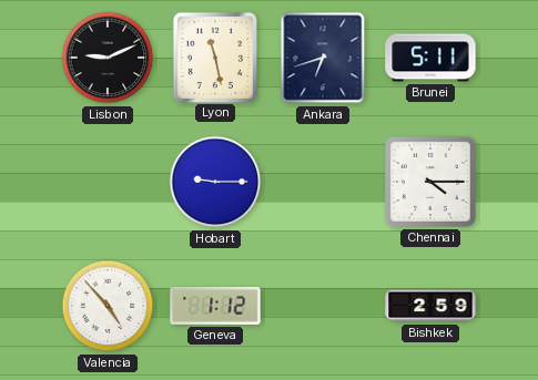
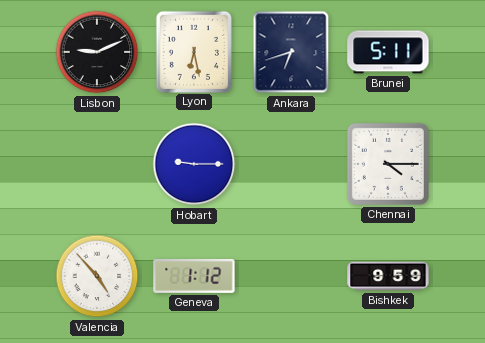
Lyon: 11:28 -> 6:28
Bishkek: 2:59 -> 9:59
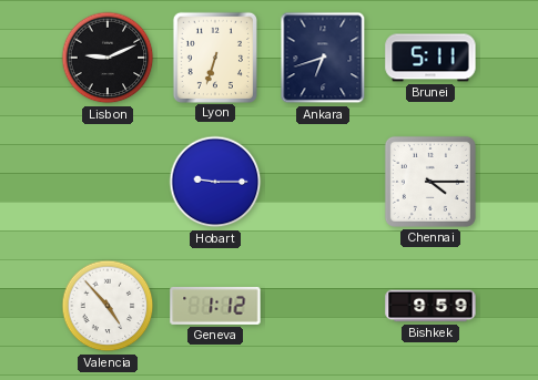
Lyon: 6:28 -> 6:33
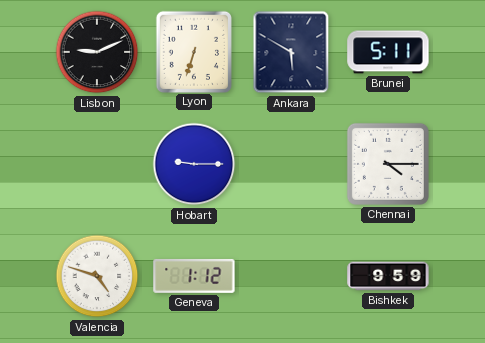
Ankara: 6:42 -> 5:50
Valencia: 4:53 -> 4:48
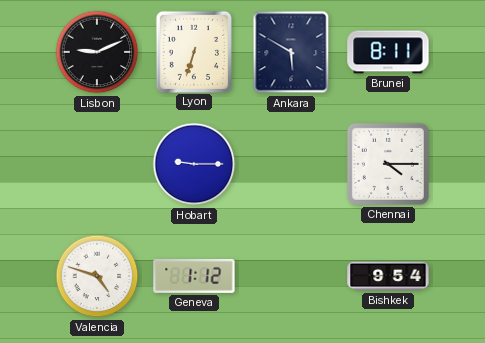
Brunei: 5:11 -> 8:11
Bishkek: 9:59 -> 9:54
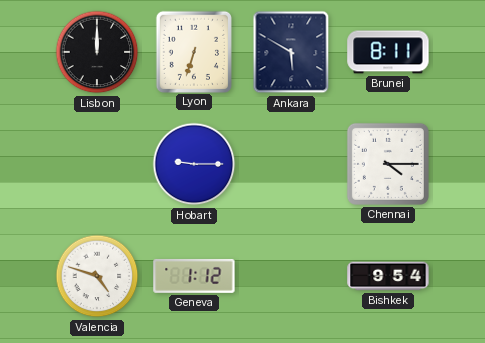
Lisbon: 9:11 -> 12:00
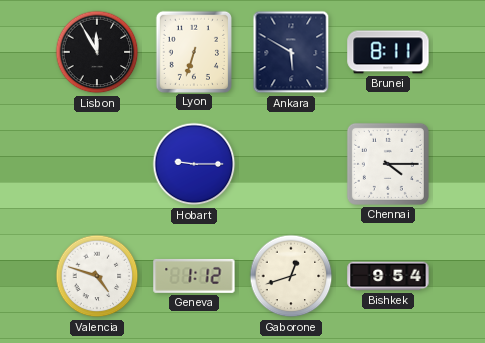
Lisbon: 12:00 -> 11:55
Gaborone: none -> 12:42
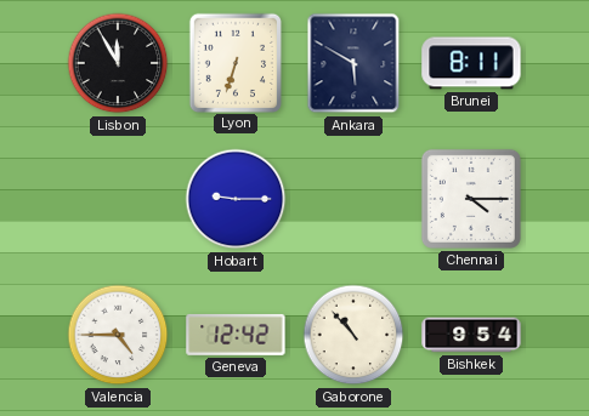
Valencia: 4:48 -> 4:45
Geneva: 1:12 -> 12:42
Gaborone: 12:42 -> 10:53
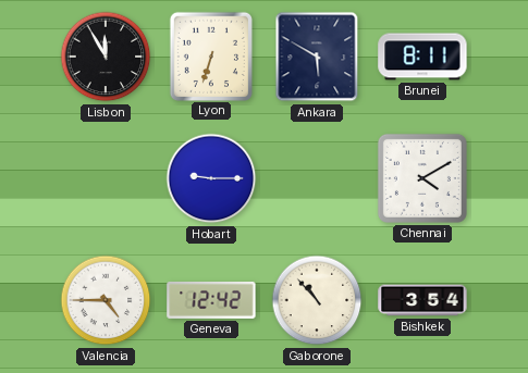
Chennai: 4:15 -> 4:10
Bishkek: 9:54 -> 3:54
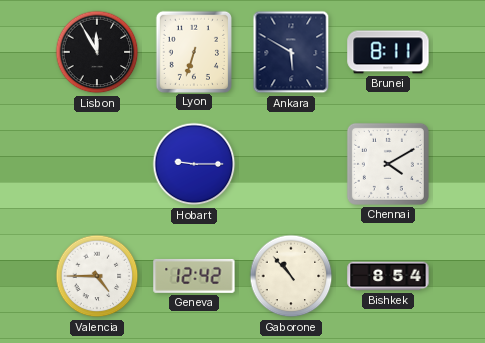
Bishkek: 3:54 -> 8:54
